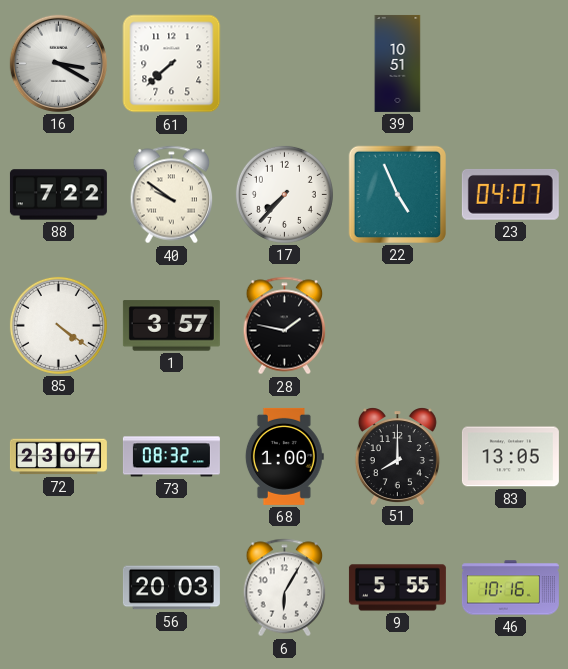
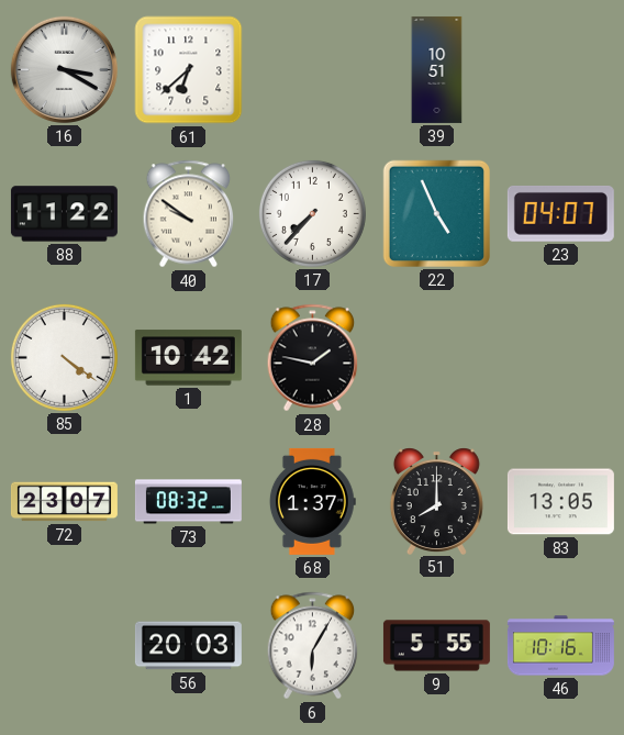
61: 7:38 -> 6:38
88: 7:22 -> 11:22
1: 3:57 -> 10:42
68: 1:00 -> 1:37
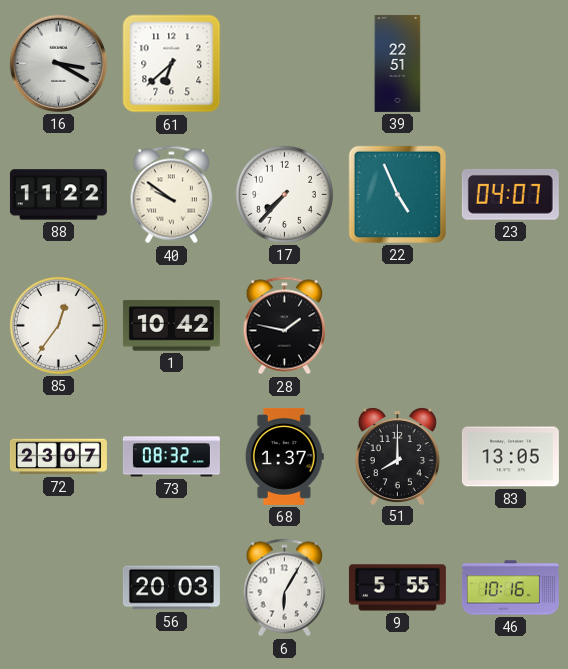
39: 10:51 -> 22:51
85: 4:21 -> 12:36
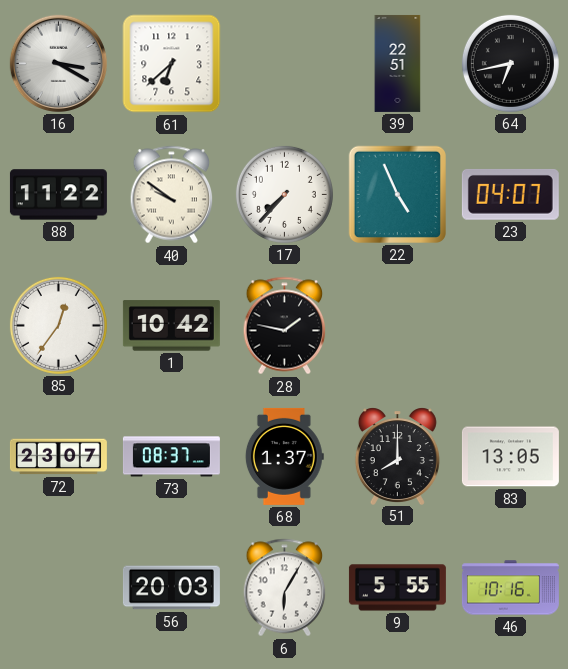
64: none -> 6:43
73: 08:32 -> 08:37
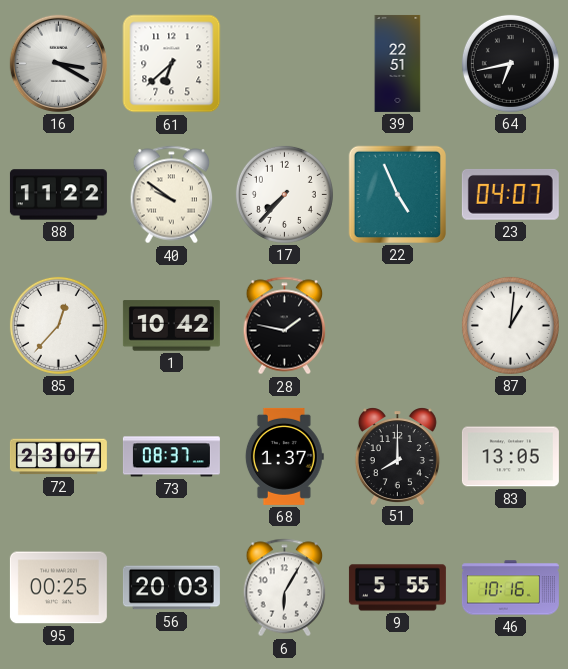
85: 12:36 -> 12:37
87: none -> 1:01
95: none -> 00:25
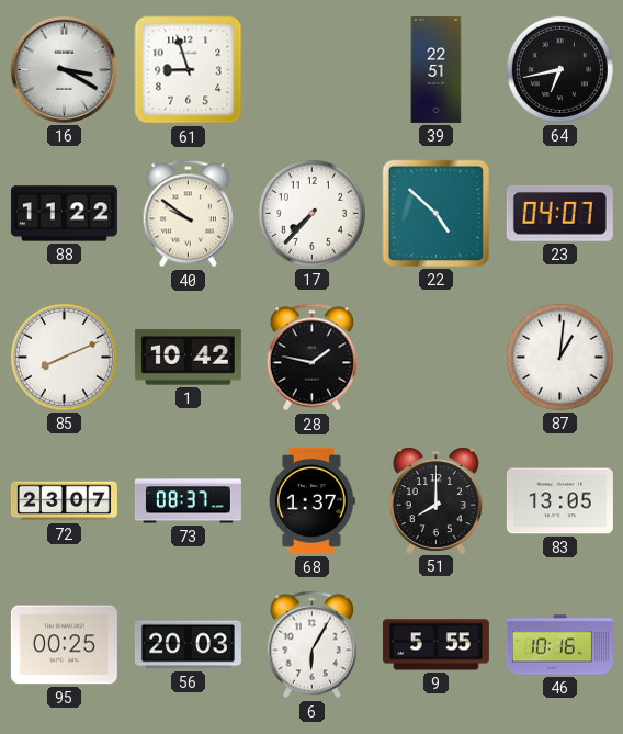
61: 6:38 -> 8:57
22: 4:56 -> 4:52
85: 12:37 -> 8:11
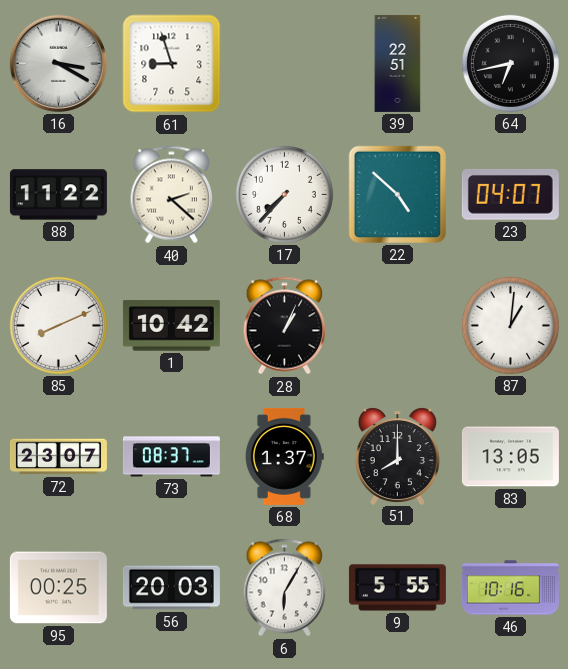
40: 9:51 -> 2:22
28: 1:47 -> 1:04
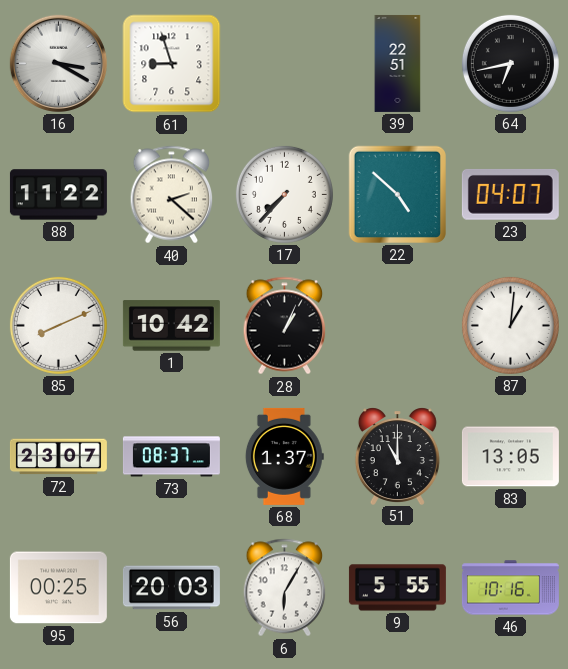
51: 8:00 -> 11:00
